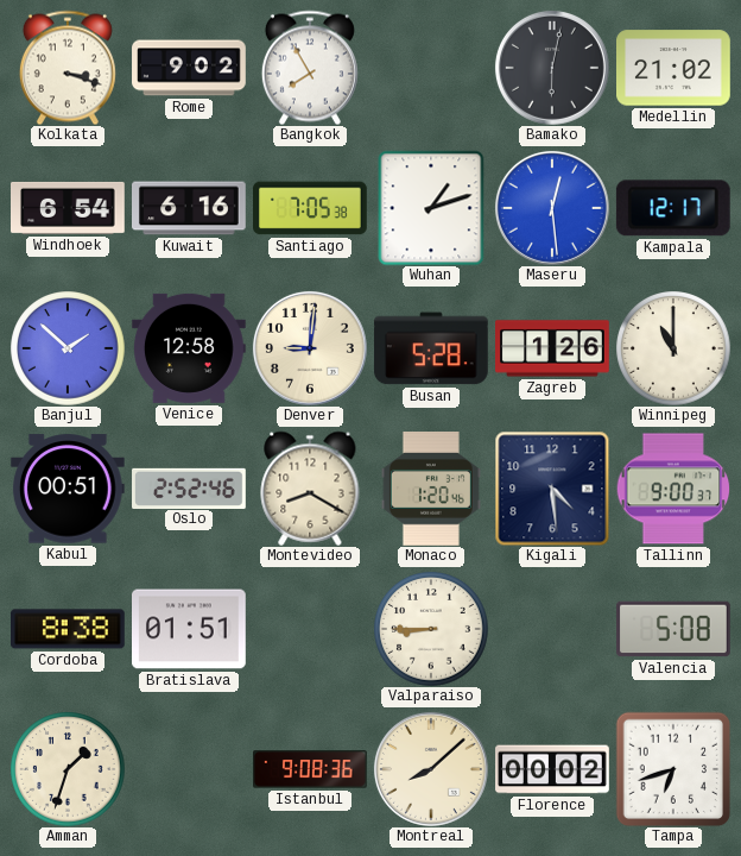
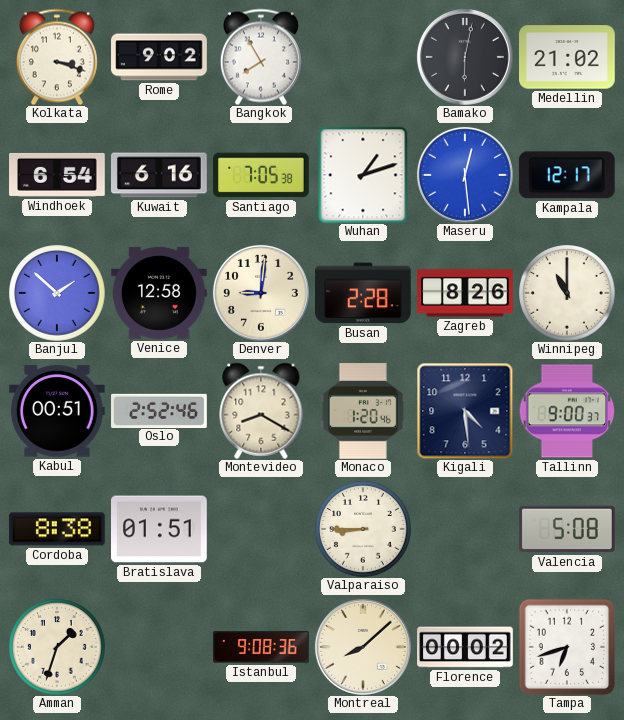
Busan: 5:28 -> 2:28
Zagreb: 1:26 -> 8:26
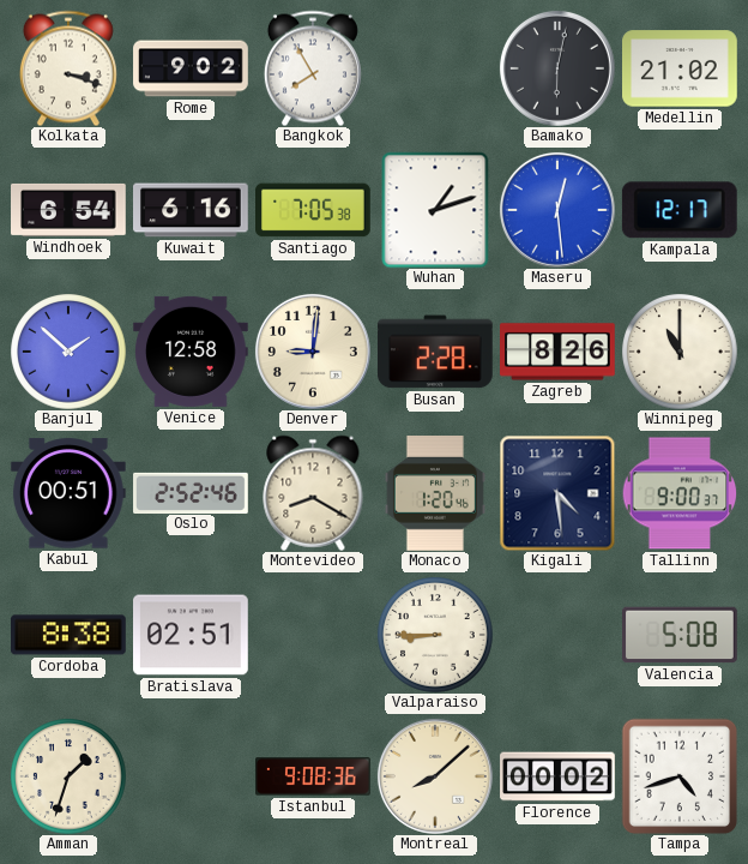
Bratislava: 01:51 -> 02:51
Tampa: 6:42 -> 4:42
